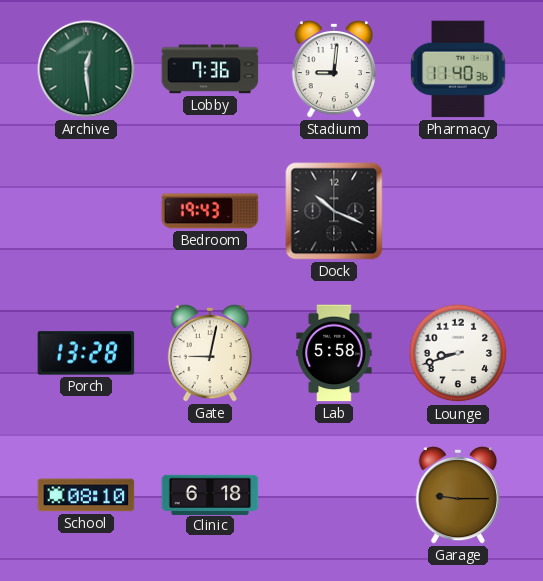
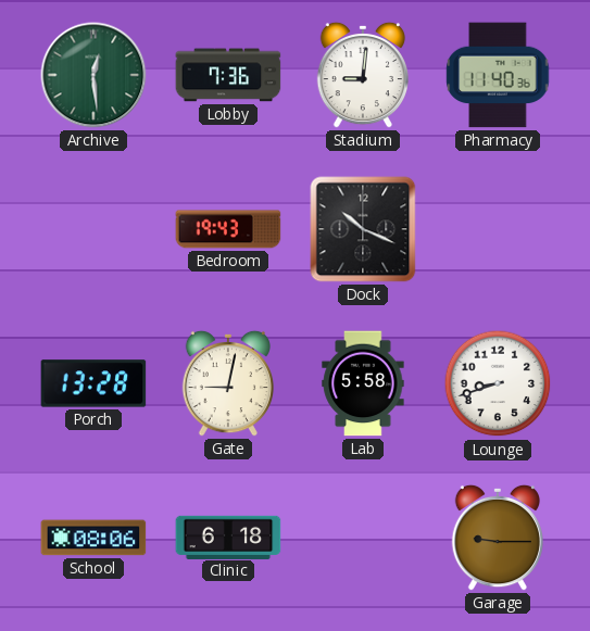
School: 08:10 -> 08:06
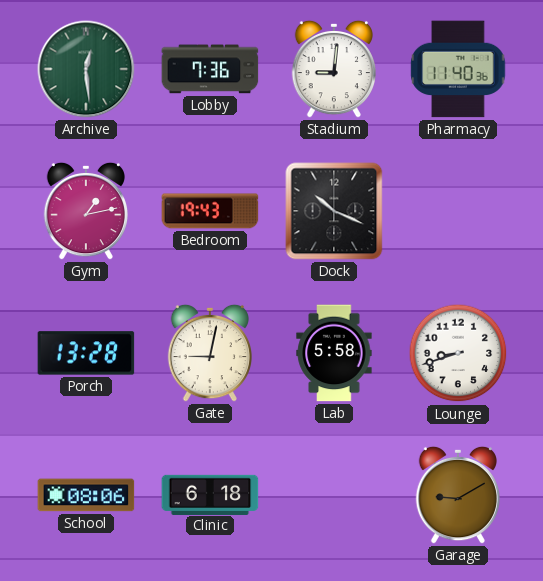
Gym: none -> 1:13
Garage: 9:15 -> 9:10
